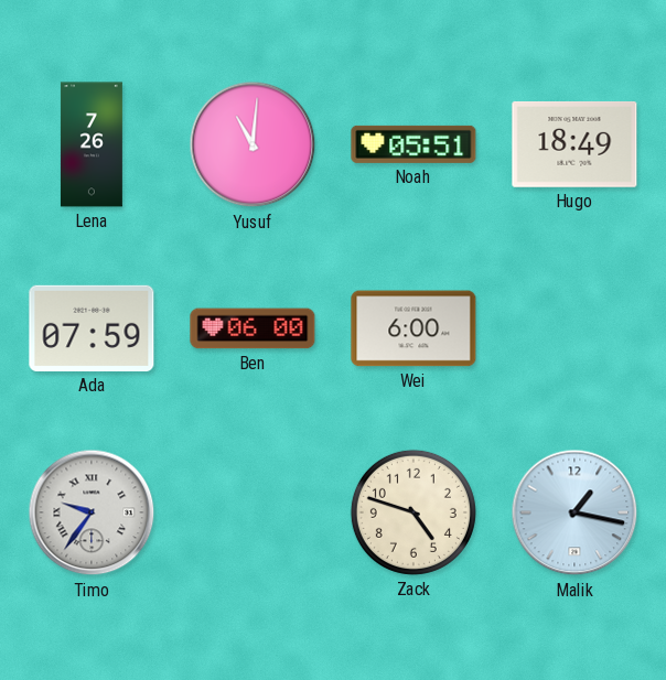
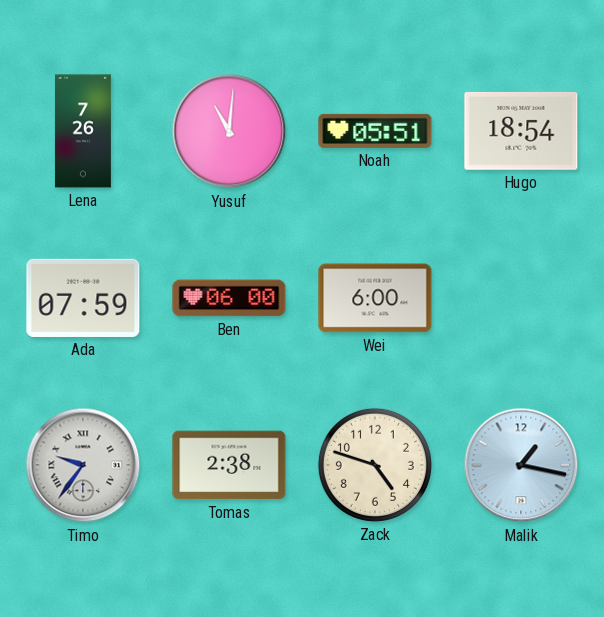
Hugo: 18:49 -> 18:54
Tomas: none -> 2:38
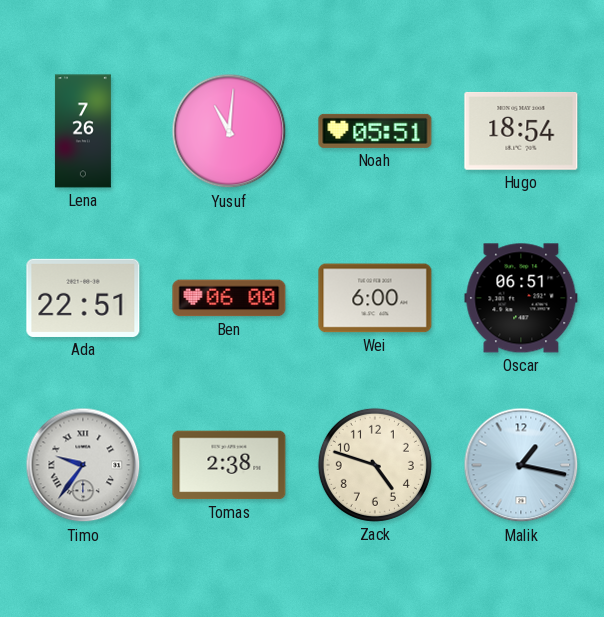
Ada: 07:59 -> 22:51
Oscar: none -> 06:51
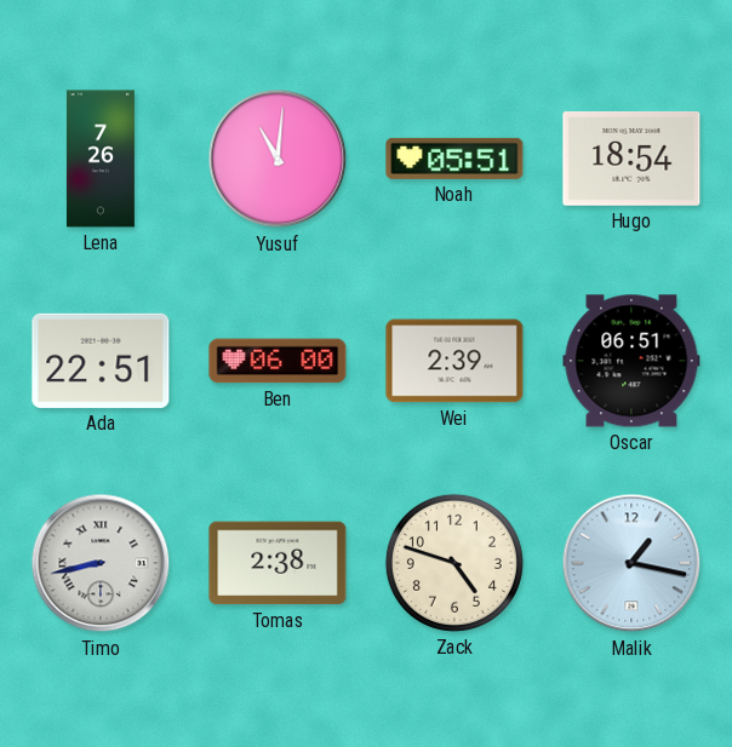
Wei: 6:00 -> 2:39
Timo: 9:36 -> 8:43
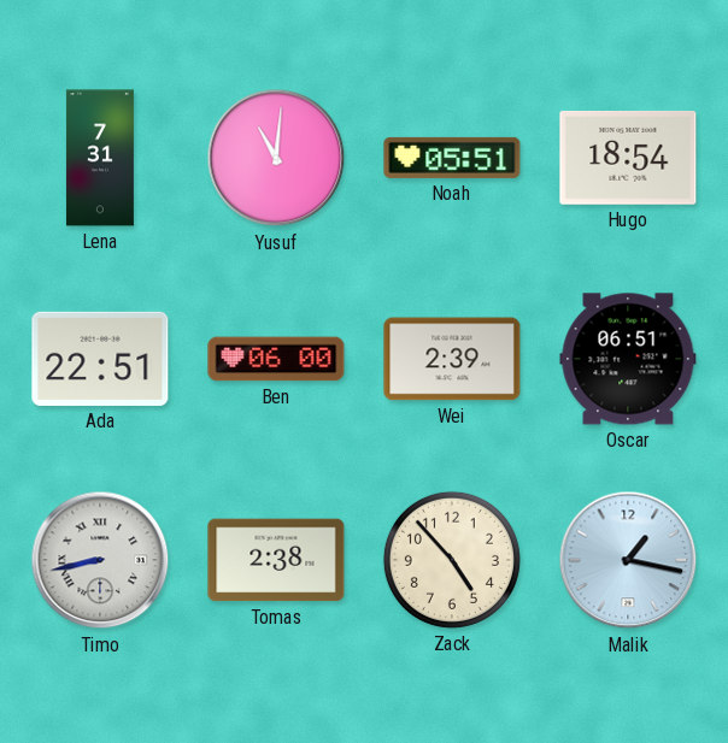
Lena: 7:26 -> 7:31
Zack: 4:48 -> 4:53
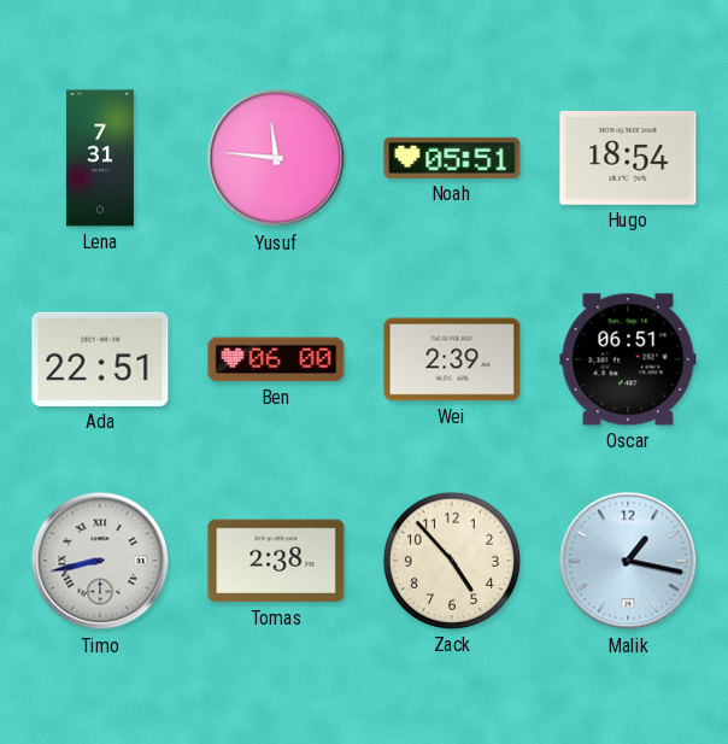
Yusuf: 11:01 -> 11:46
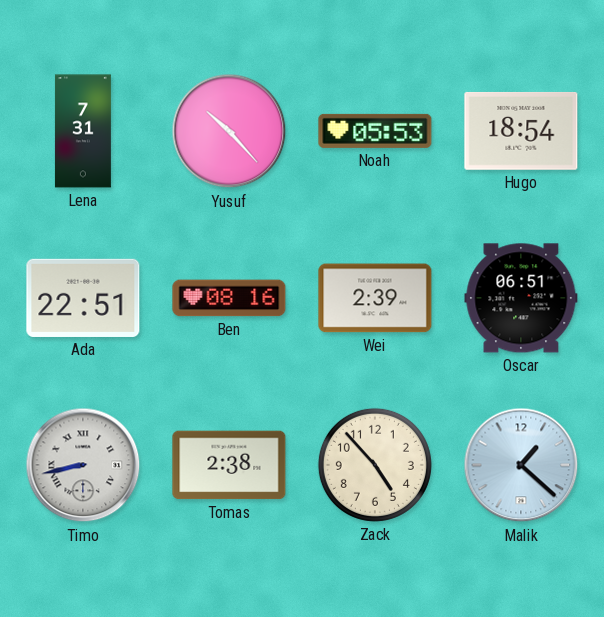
Yusuf: 11:46 -> 10:23
Noah: 05:51 -> 05:53
Ben: 06:00 -> 08:16
Malik: 1:17 -> 1:22
